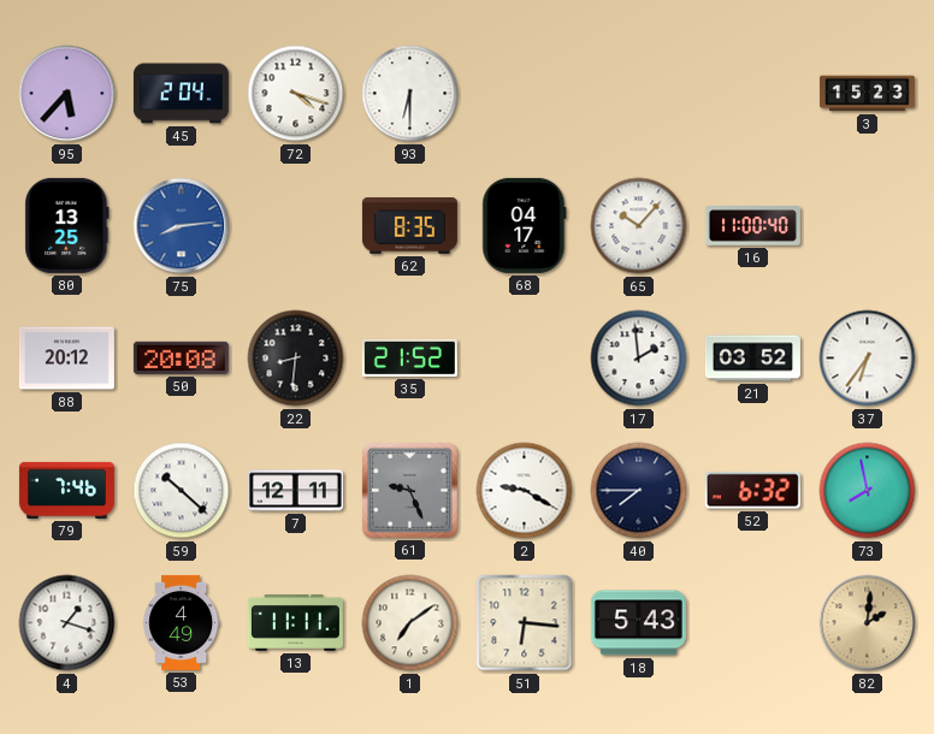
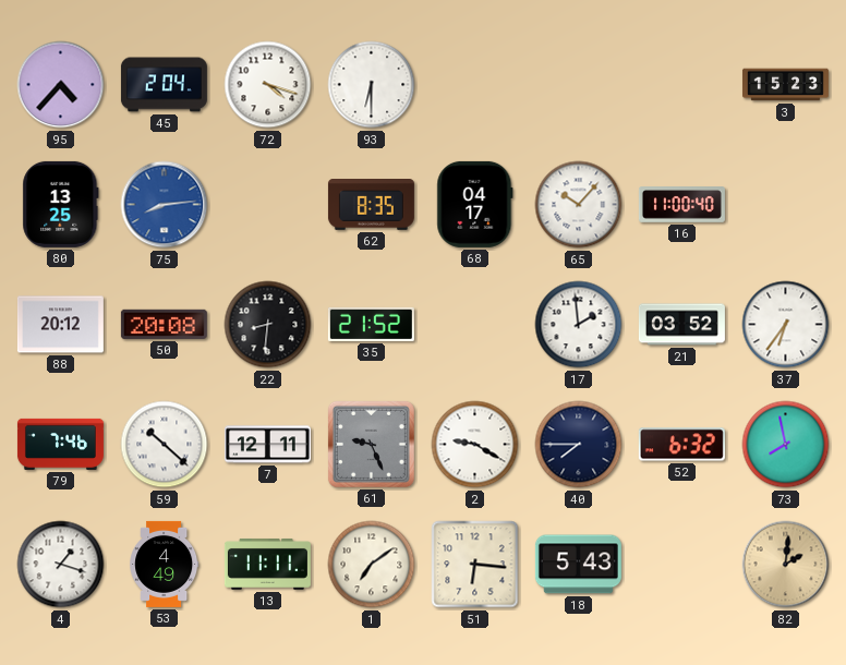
95: 5:37 -> 4:37
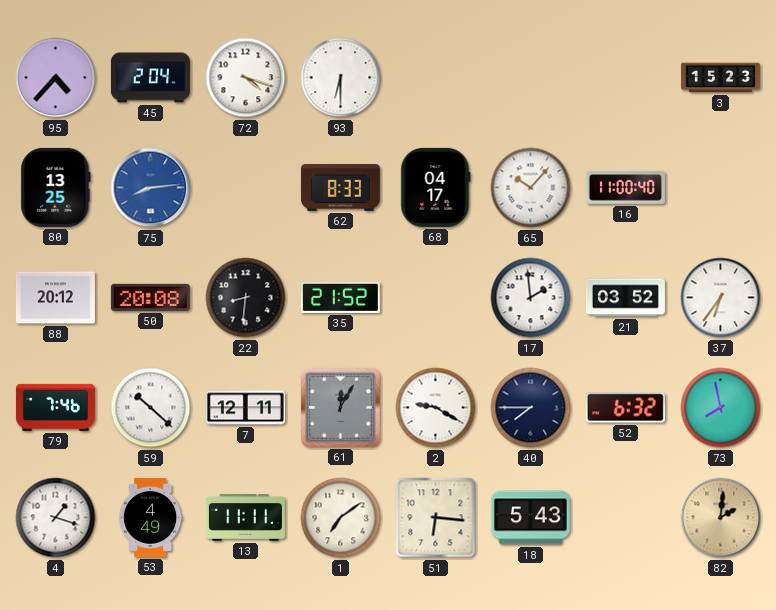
62: 8:35 -> 8:33
61: 9:26 -> 12:05
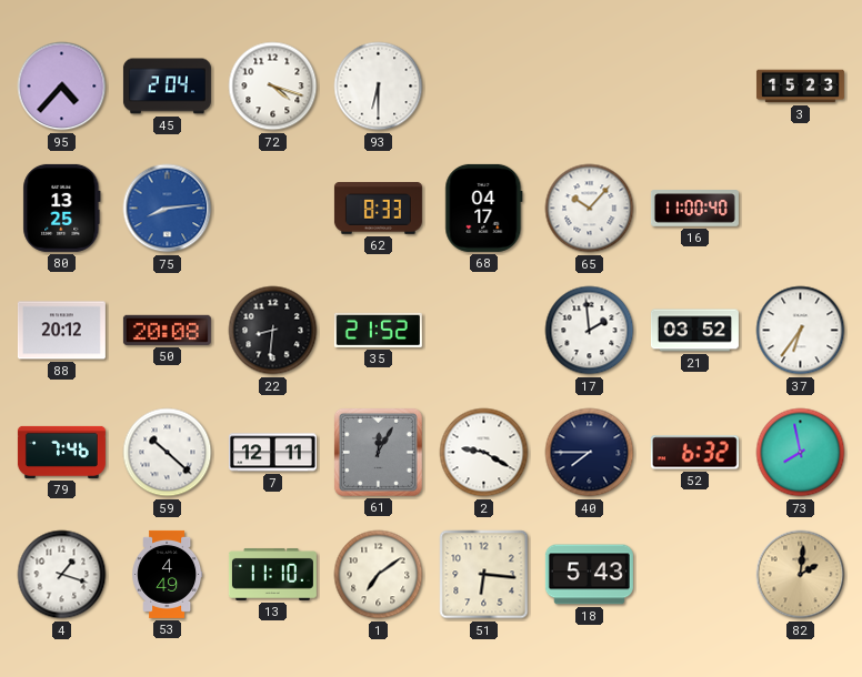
13: 11:11 -> 11:10
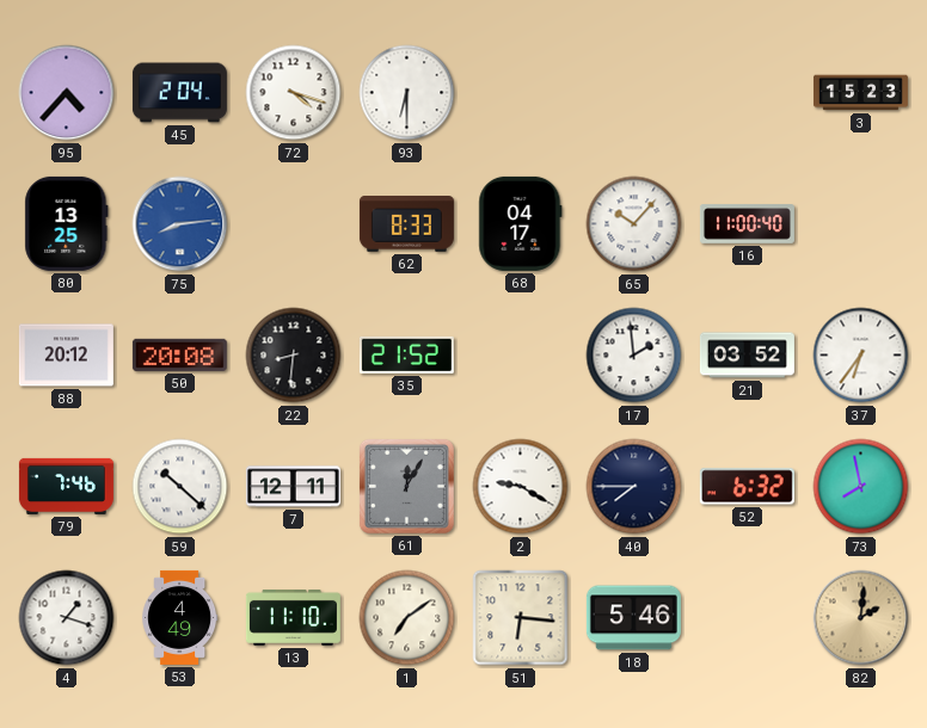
18: 5:43 -> 5:46
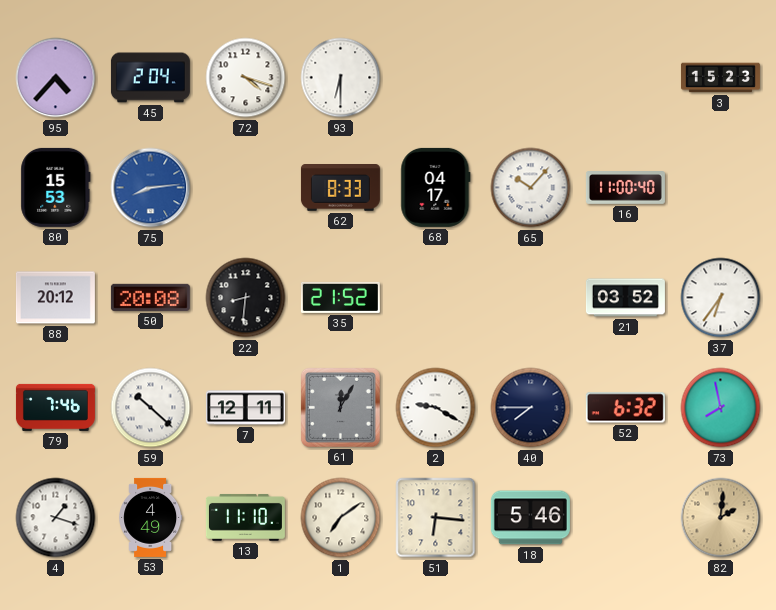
80: 13:25 -> 15:53
17: 1:59 -> none
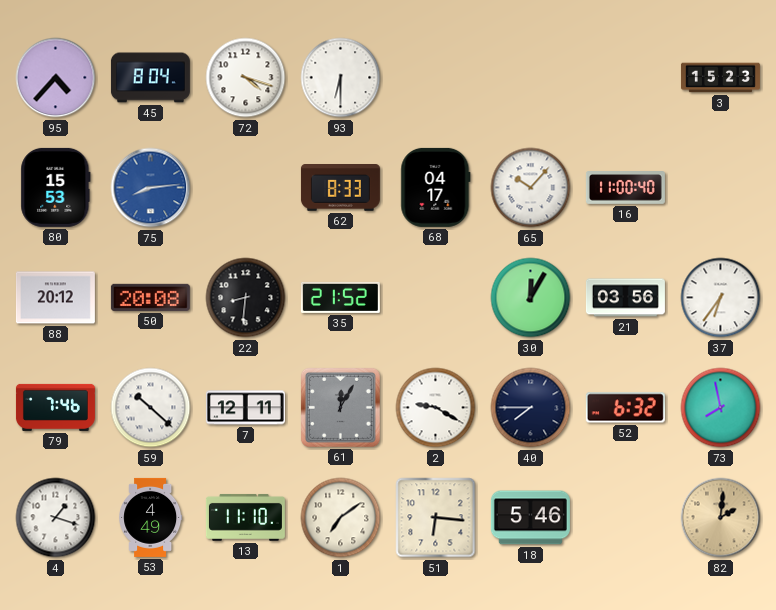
45: 2:04 -> 8:04
30: none -> 12:05
21: 03:52 -> 03:56
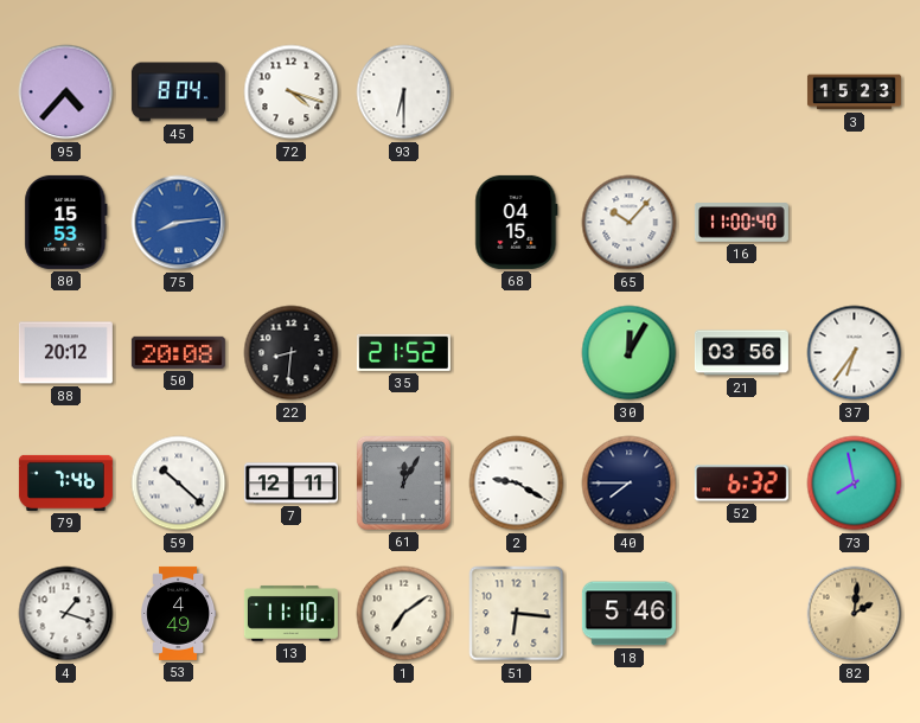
62: 8:33 -> none
68: 04:17 -> 04:15
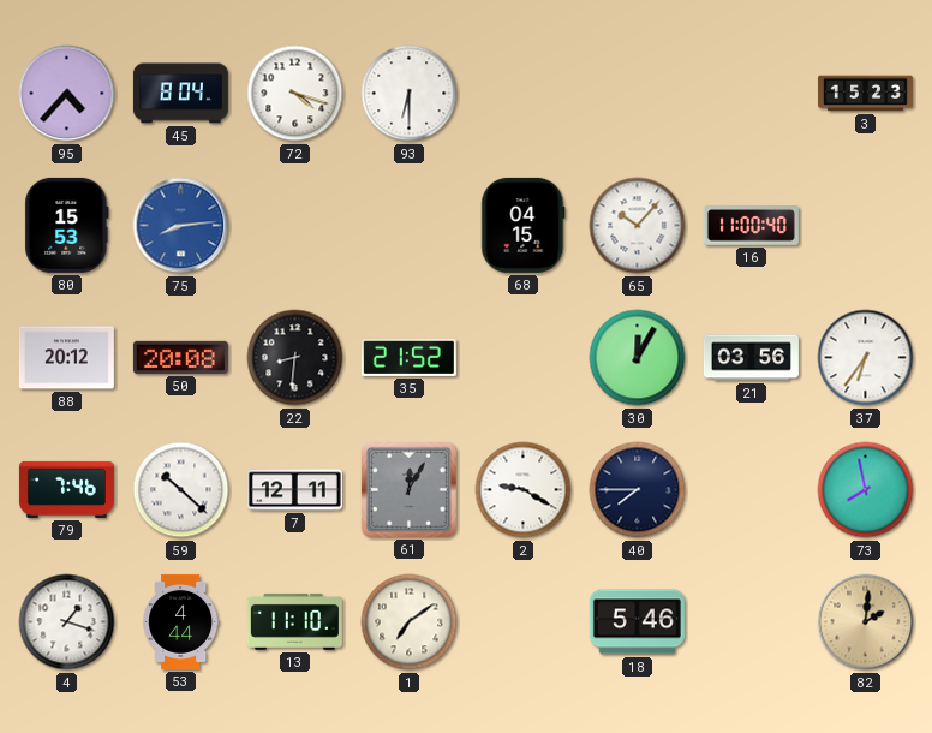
52: 6:32 -> none
53: 4:49 -> 4:44
51: 6:16 -> none
